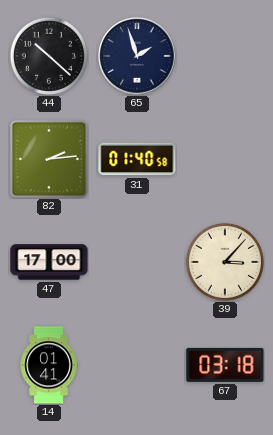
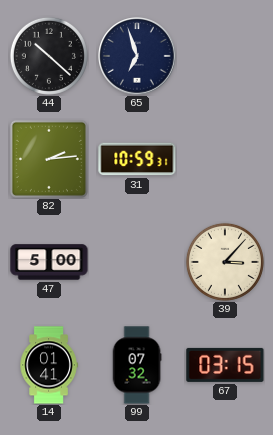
65: 1:57 -> 6:57
31: 01:40 -> 10:59
47: 17:00 -> 5:00
99: none -> 07:32
67: 03:18 -> 03:15
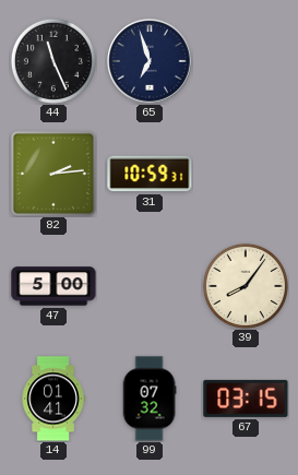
44: 10:22 -> 11:26
39: 3:07 -> 8:06
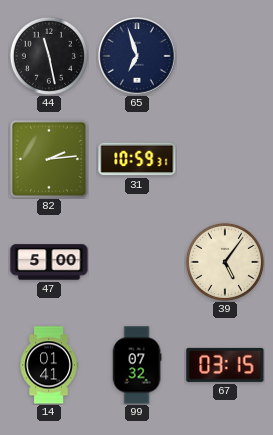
44: 11:26 -> 11:28
39: 8:06 -> 5:06
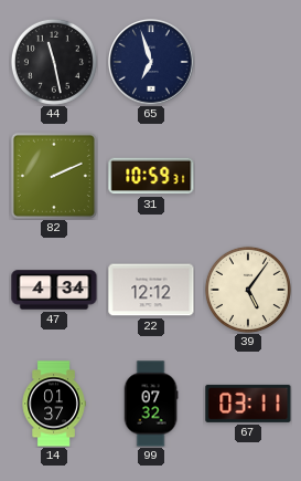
82: 2:14 -> 2:11
47: 5:00 -> 4:34
22: none -> 12:12
14: 01:41 -> 01:37
67: 03:15 -> 03:11
